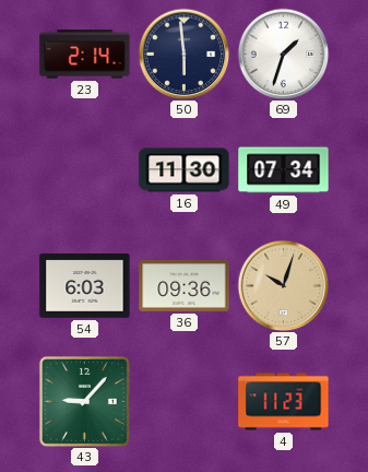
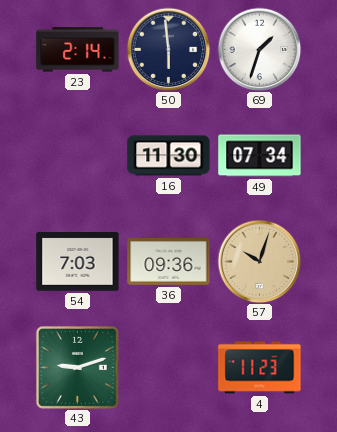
54: 6:03 -> 7:03
43: 9:07 -> 9:12
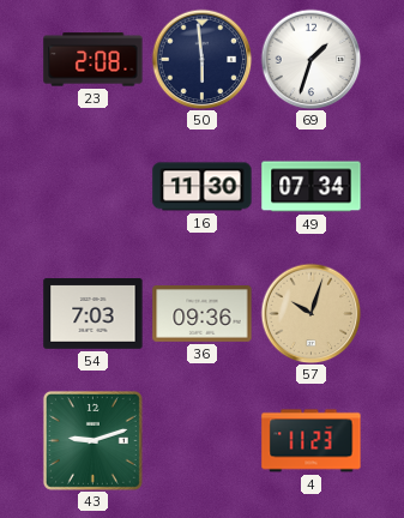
23: 2:14 -> 2:08
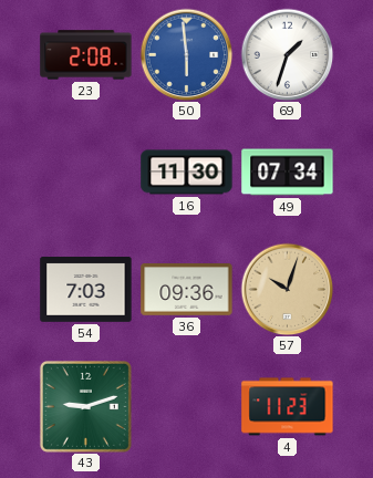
50 dial: navy -> blue
